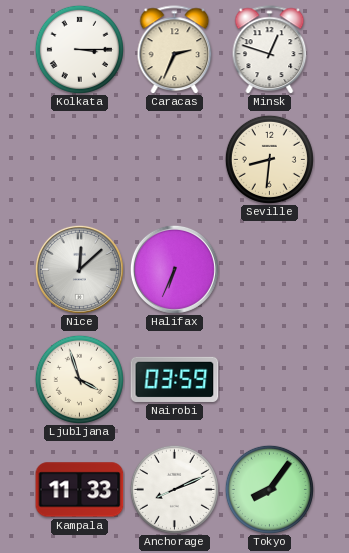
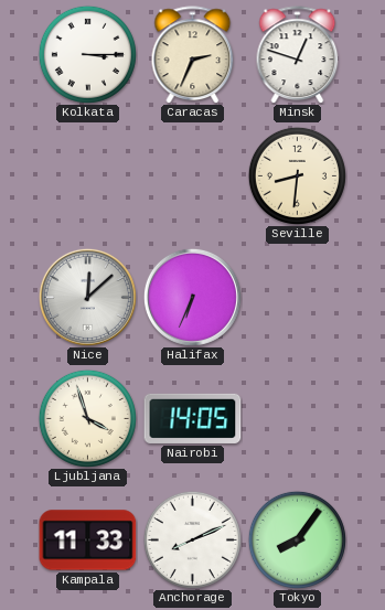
Nairobi: 03:59 -> 14:05
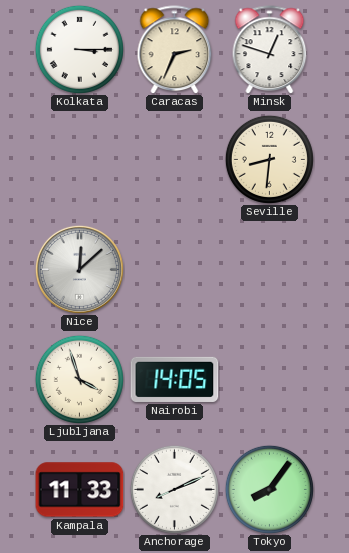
Halifax: 6:34 -> none
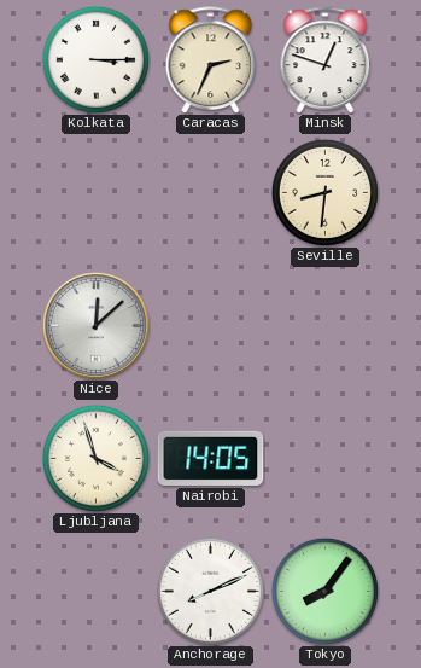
Kampala: 11:33 -> none
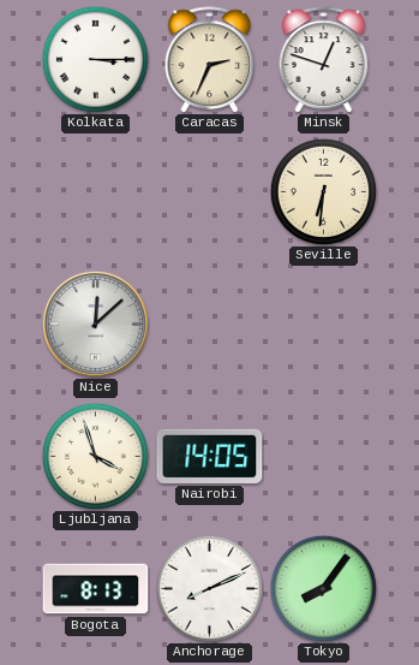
Seville: 8:31 -> 6:31
Bogota: none -> 8:13
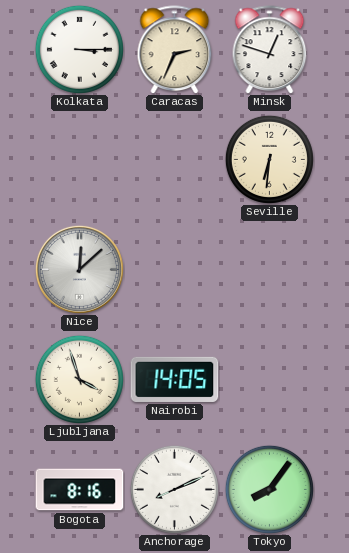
Bogota: 8:13 -> 8:16
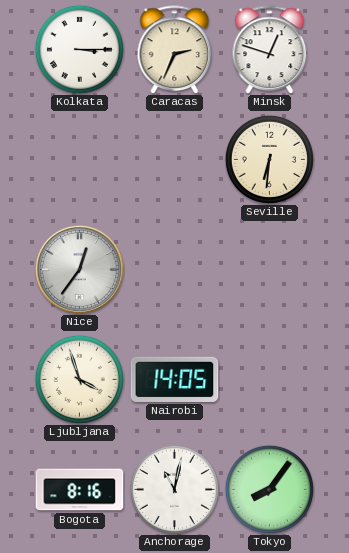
Nice: 12:08 -> 12:36
Anchorage: 8:11 -> 11:02
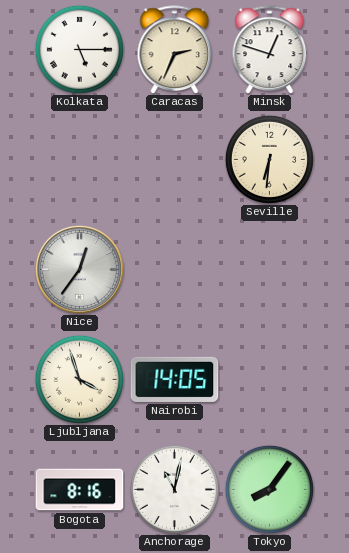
Kolkata: 3:15 -> 5:15
